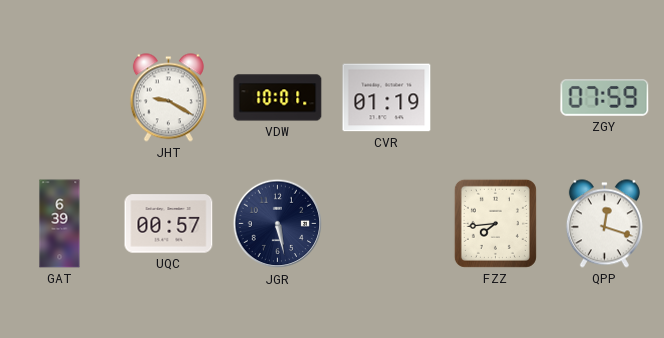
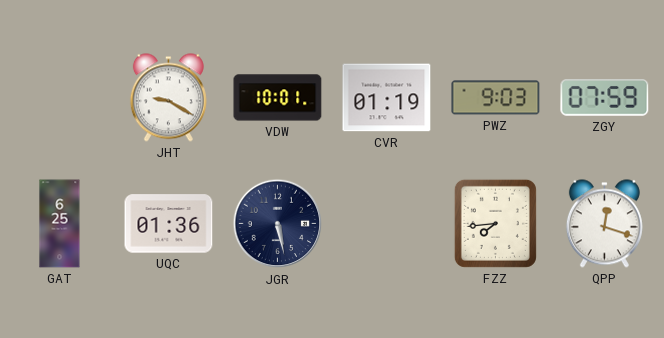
PWZ: none -> 9:03
GAT: 6:39 -> 6:25
UQC: 00:57 -> 01:36
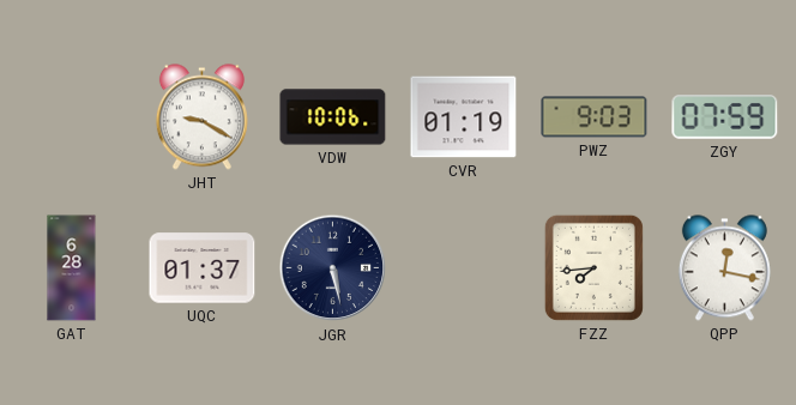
VDW: 10:01 -> 10:06
GAT: 6:25 -> 6:28
UQC: 01:36 -> 01:37
QPP: 12:18 -> 12:17
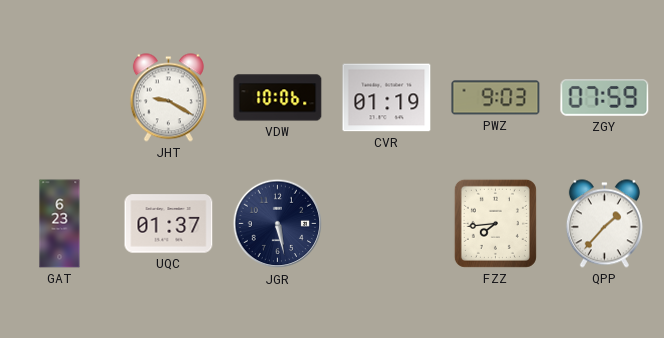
GAT: 6:28 -> 6:23
QPP: 12:17 -> 1:37
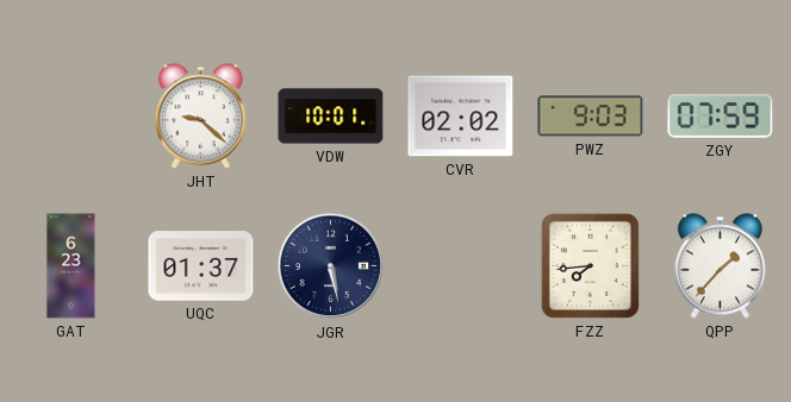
JHT: 9:20 -> 9:22
VDW: 10:06 -> 10:01
CVR: 01:19 -> 02:02
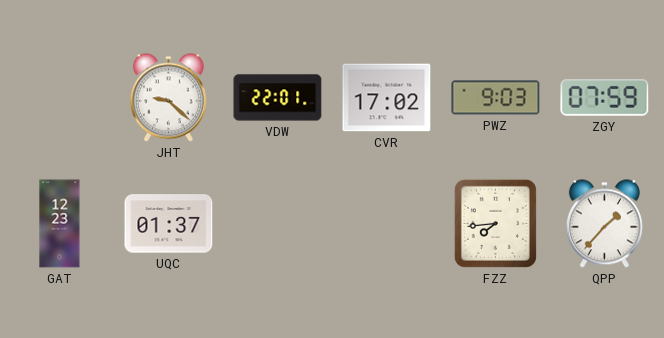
VDW: 10:01 -> 22:01
CVR: 02:02 -> 17:02
GAT: 6:23 -> 12:23
JGR: 5:28 -> none
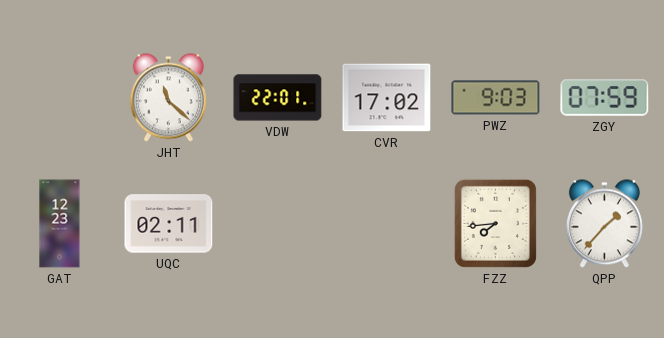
JHT: 9:22 -> 11:22
UQC: 01:37 -> 02:11
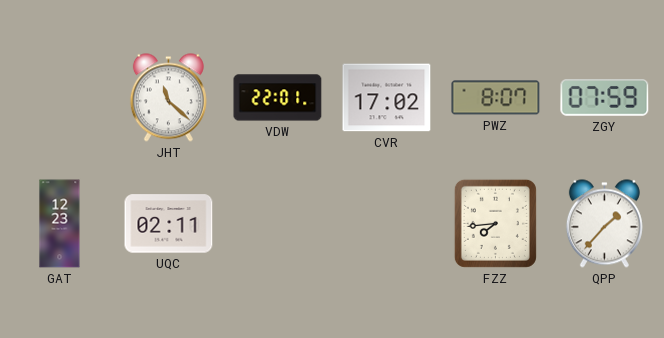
PWZ: 9:03 -> 8:07
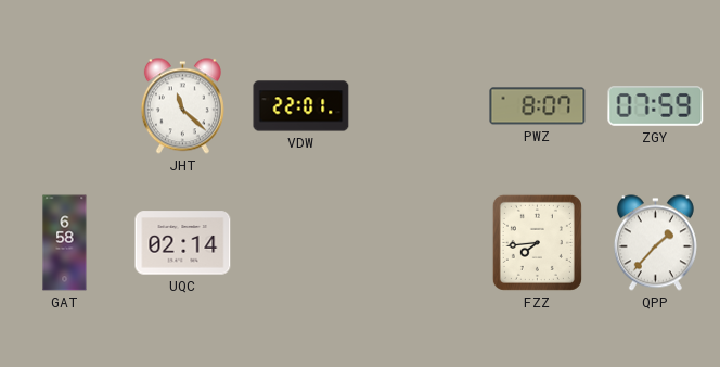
CVR: 17:02 -> none
GAT: 12:23 -> 6:58
UQC: 02:11 -> 02:14
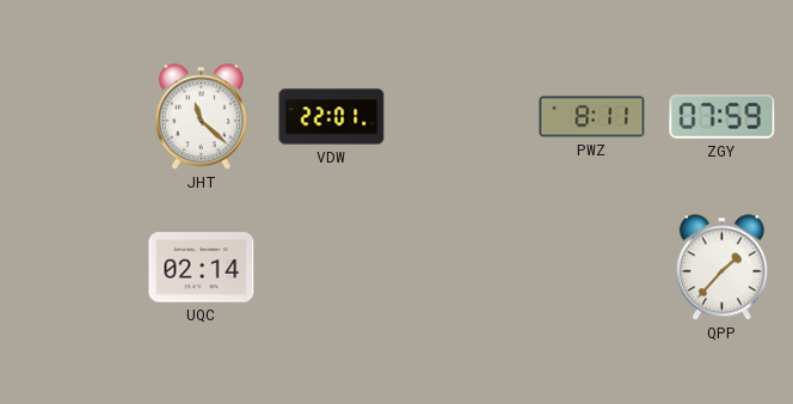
PWZ: 8:07 -> 8:11
GAT: 6:58 -> none
FZZ: 7:44 -> none
